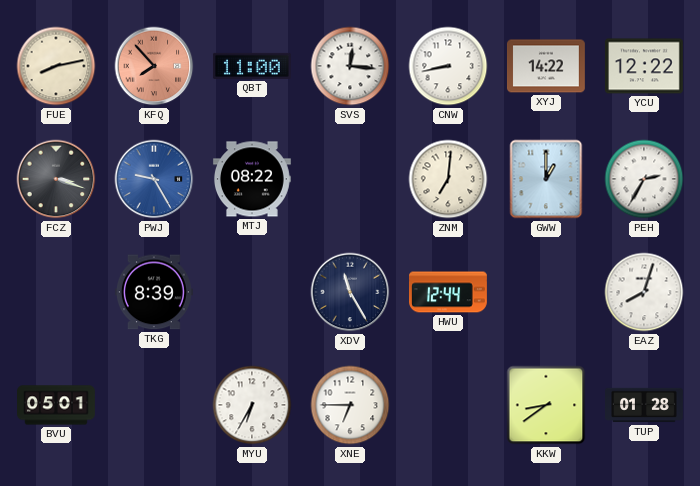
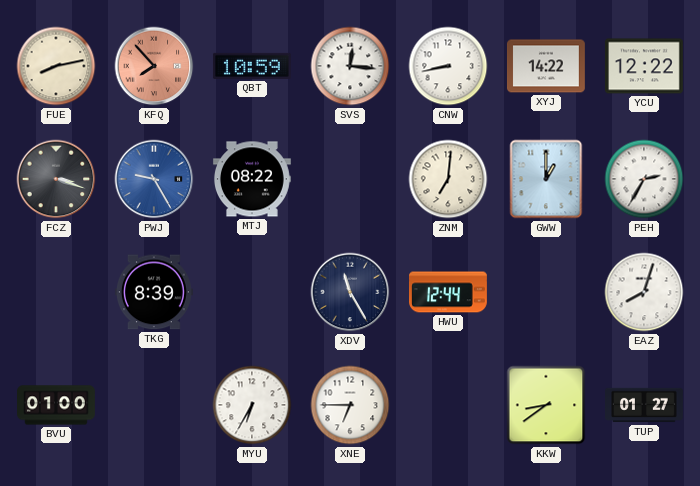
QBT: 11:00 -> 10:59
BVU: 05:01 -> 01:00
TUP: 01:28 -> 01:27
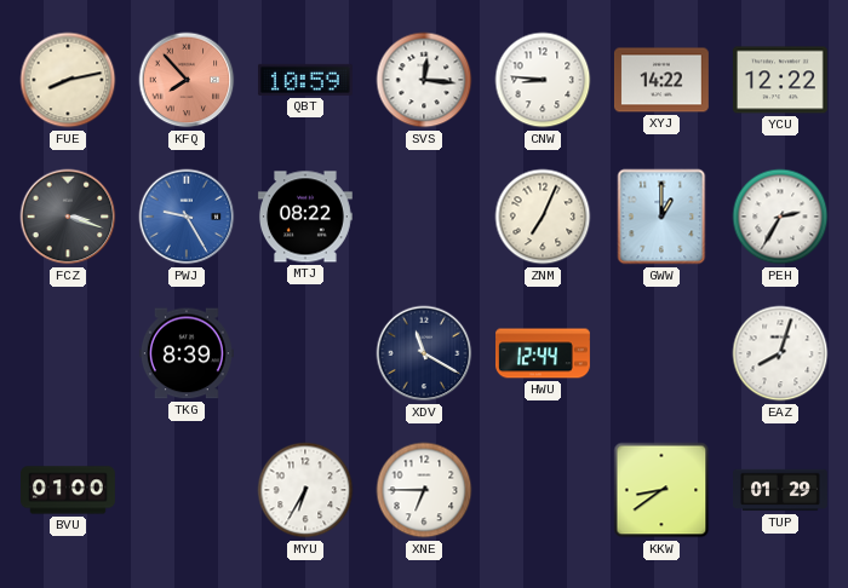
CNW: 8:43 -> 8:46
ZNM: 7:01 -> 7:04
XDV: 11:25 -> 11:20
TUP: 01:27 -> 01:29
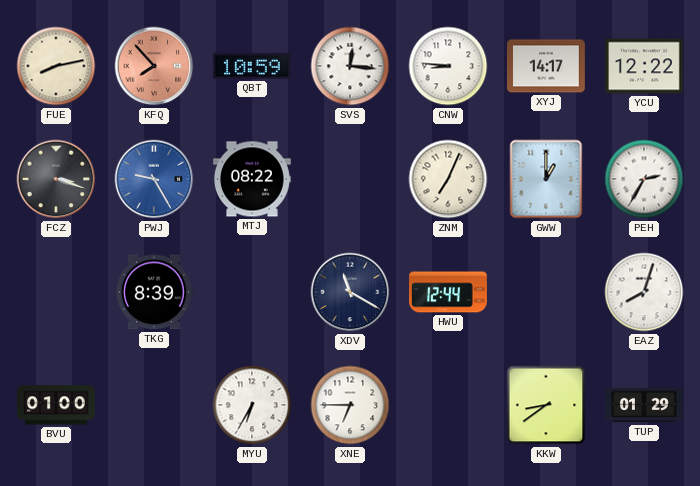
XYJ: 14:22 -> 14:17
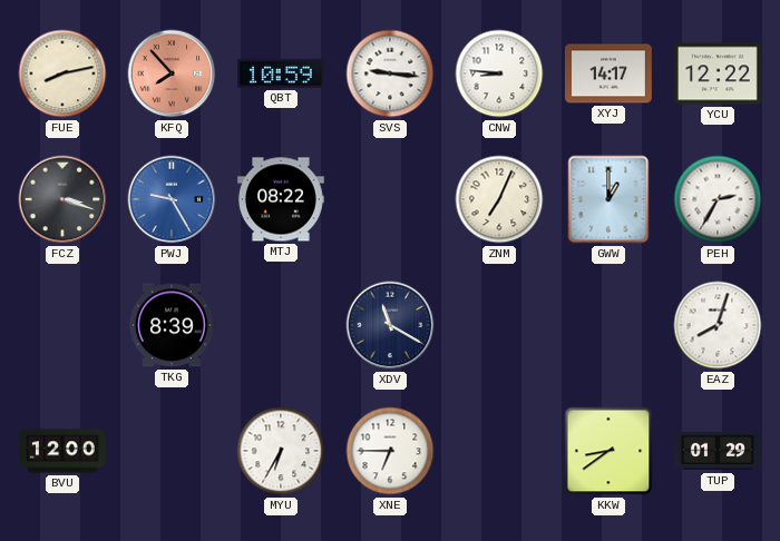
SVS: 12:16 -> 9:16
HWU: 12:44 -> none
BVU: 01:00 -> 12:00
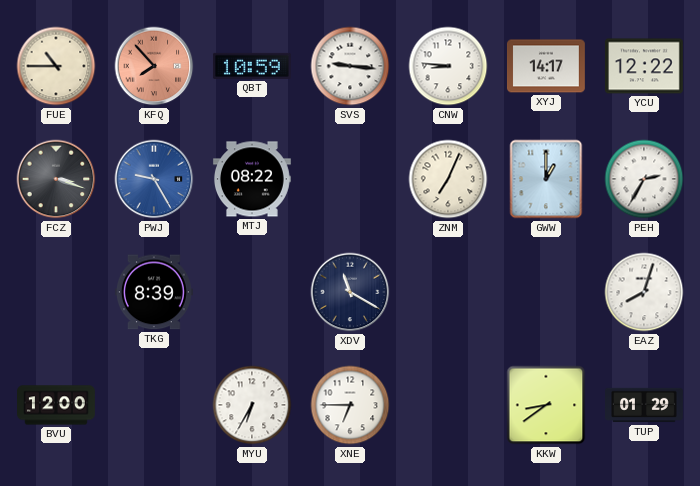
FUE: 8:13 -> 10:45
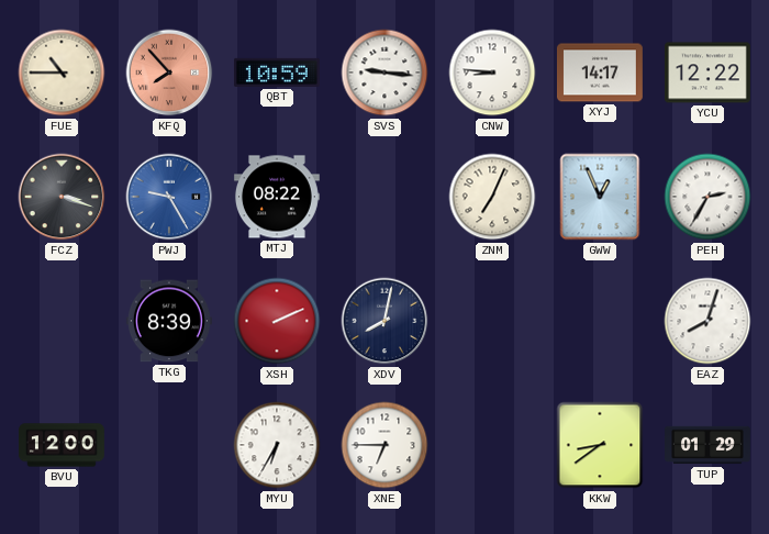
GWW: 1:00 -> 12:56
XSH: none -> 2:11
XDV: 11:20 -> 8:02
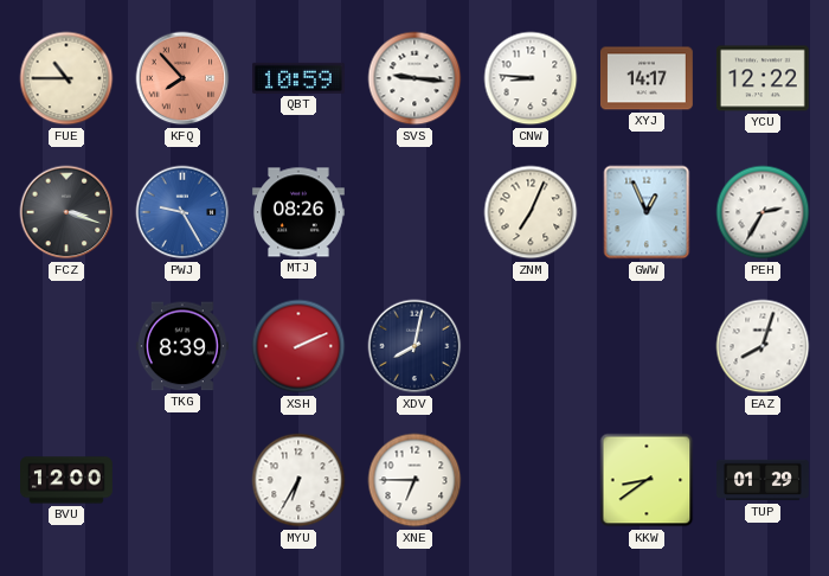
MTJ: 08:22 -> 08:26
